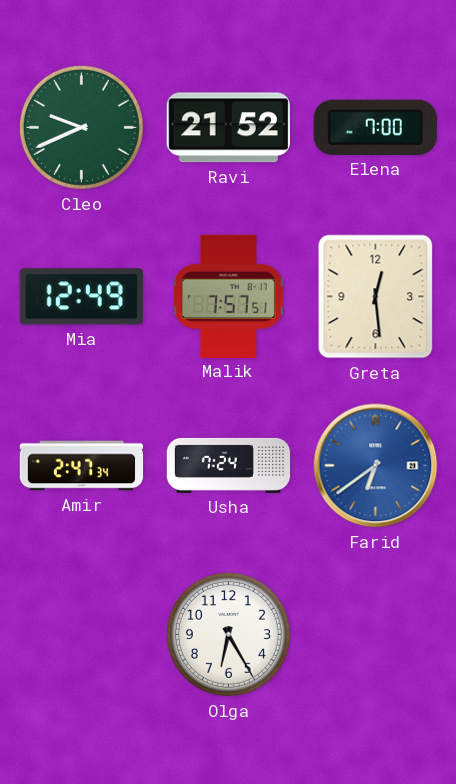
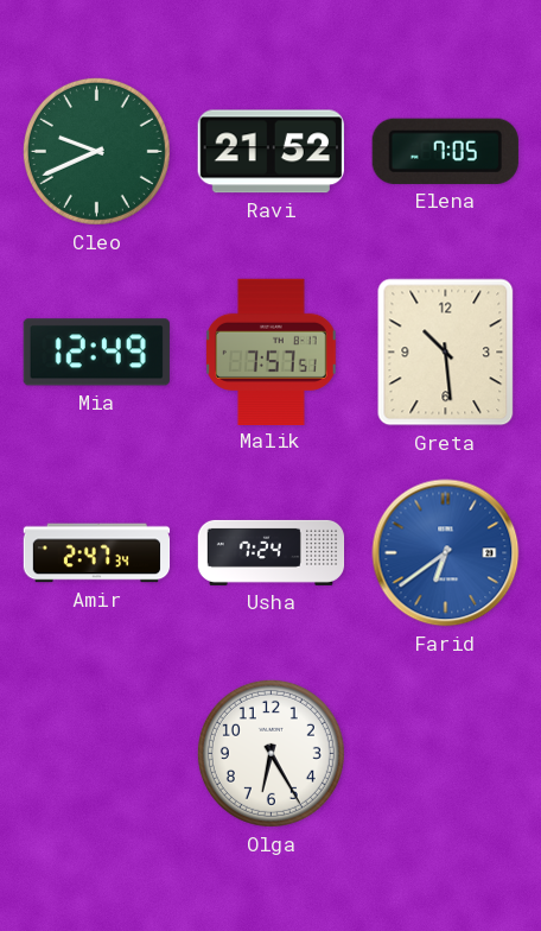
Elena: 7:00 -> 7:05
Greta: 12:29 -> 10:29
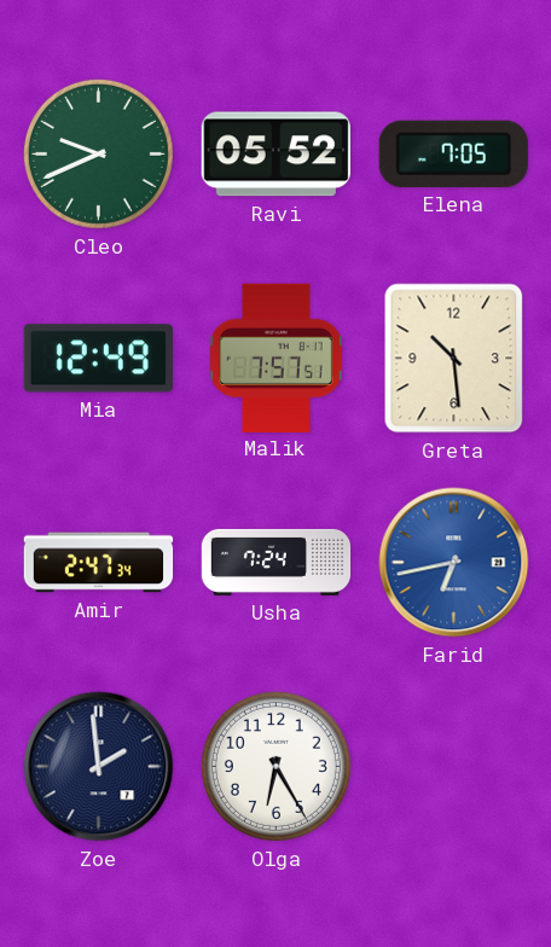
Ravi: 21:52 -> 05:52
Farid: 6:39 -> 6:43
Zoe: none -> 1:59
